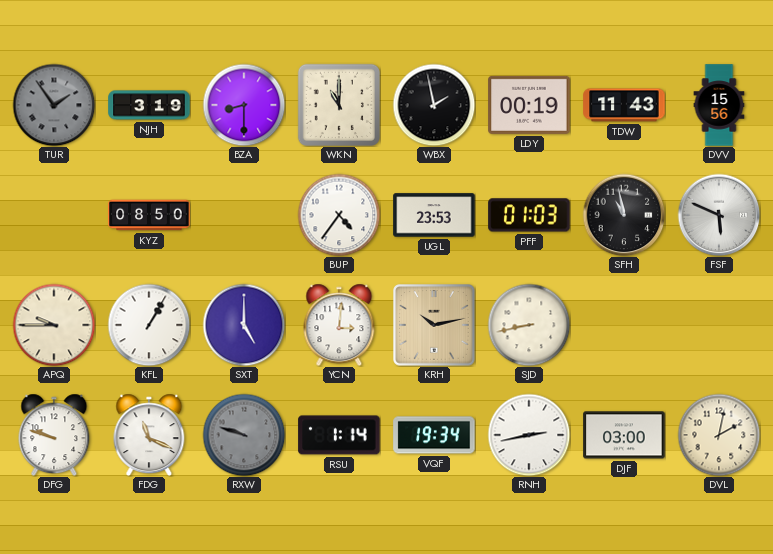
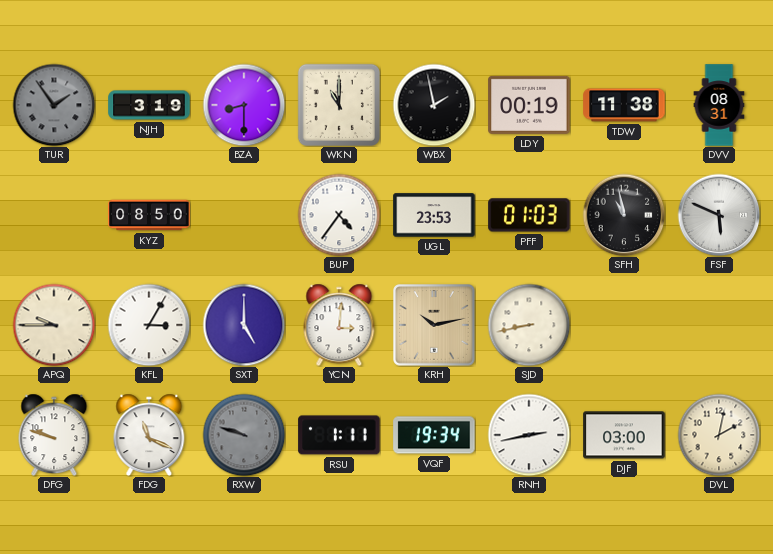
TDW: 11:43 -> 11:38
DVV: 15:56 -> 08:31
KFL: 1:05 -> 3:05
RSU: 1:14 -> 1:11
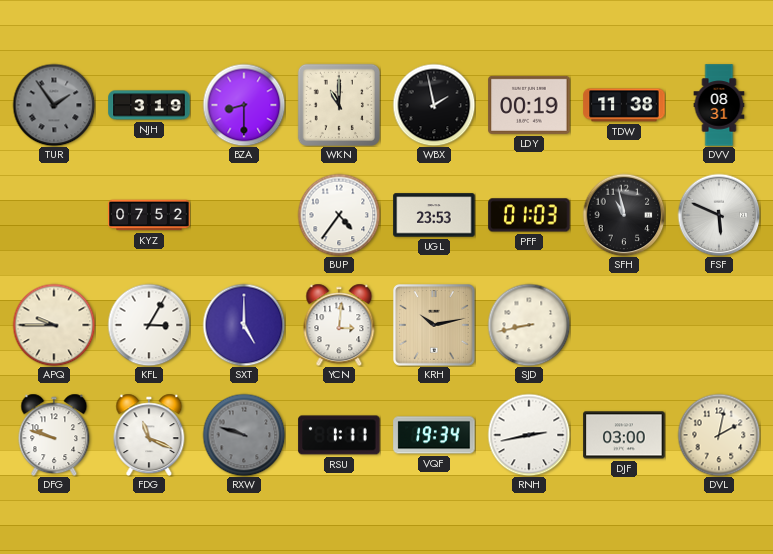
KYZ: 08:50 -> 07:52
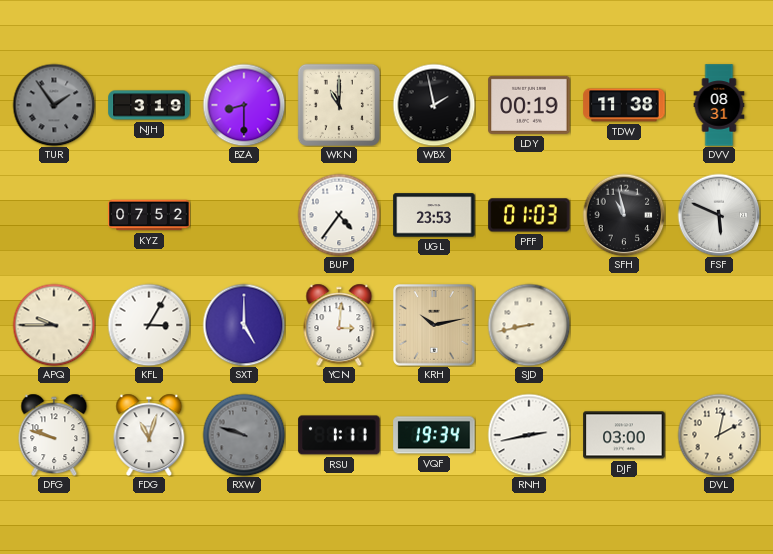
FDG: 11:19 -> 11:03
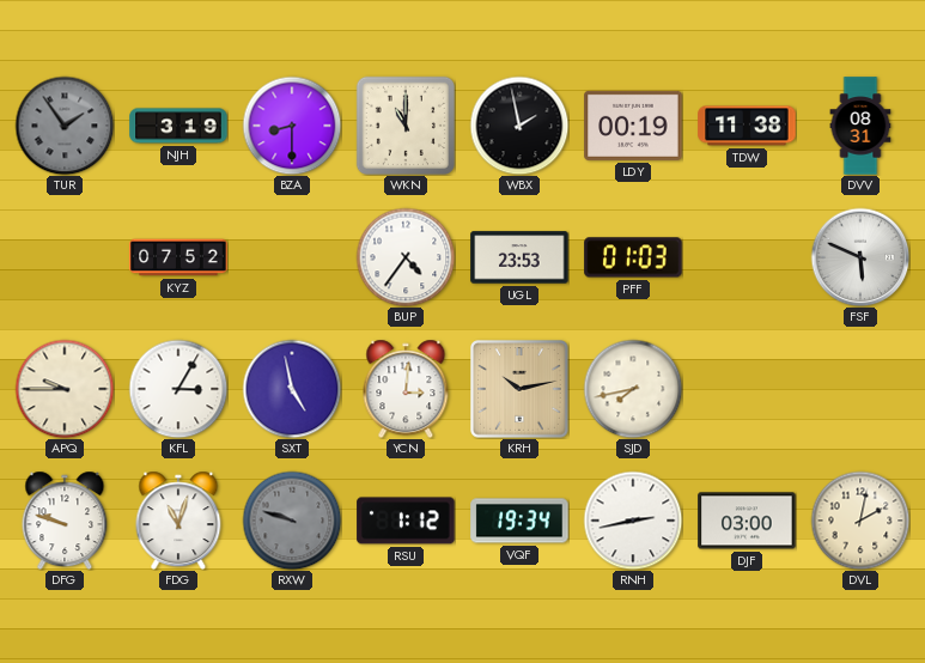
SFH: 10:58 -> none
SXT: 5:00 -> 4:58
SJD: 8:43 -> 7:43
RSU: 1:11 -> 1:12
